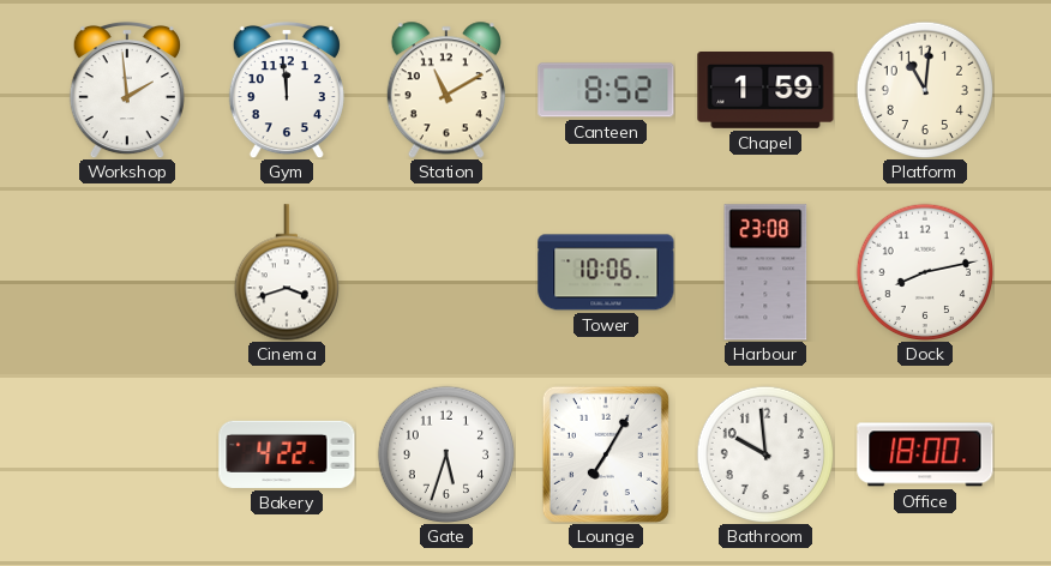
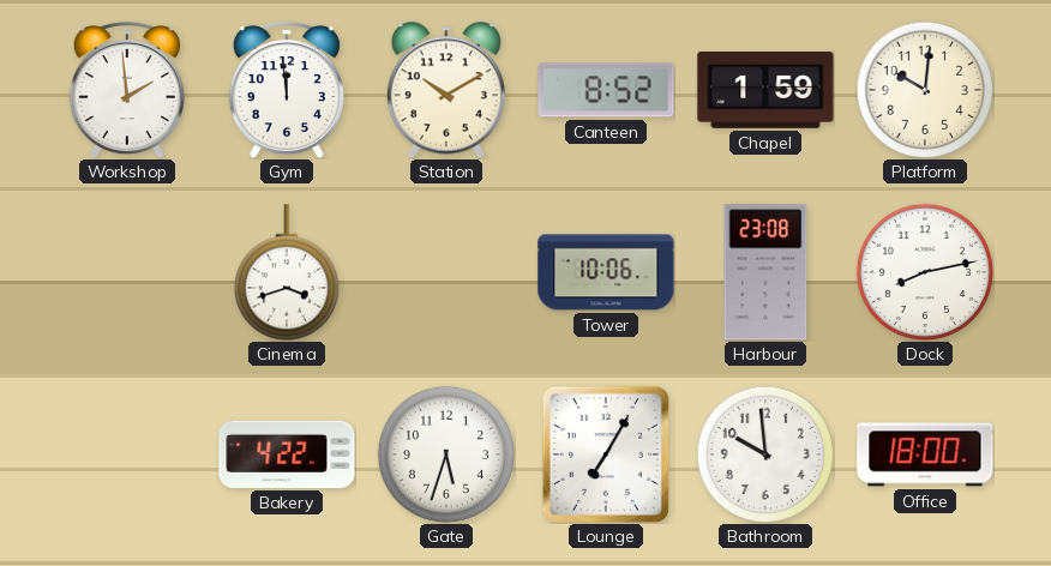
Station: 11:10 -> 10:10
Platform: 11:01 -> 10:01
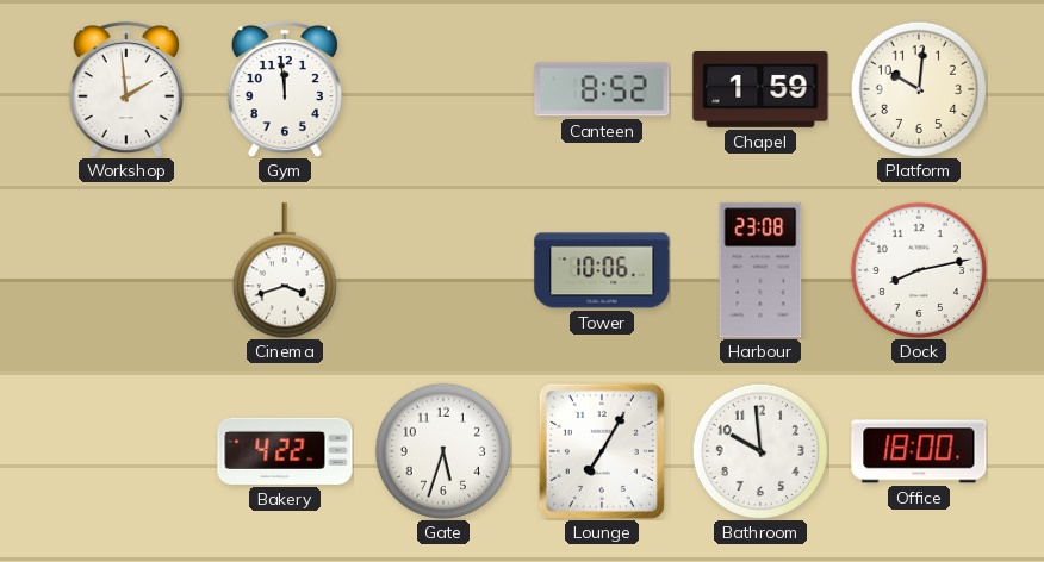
Station: 10:10 -> none
